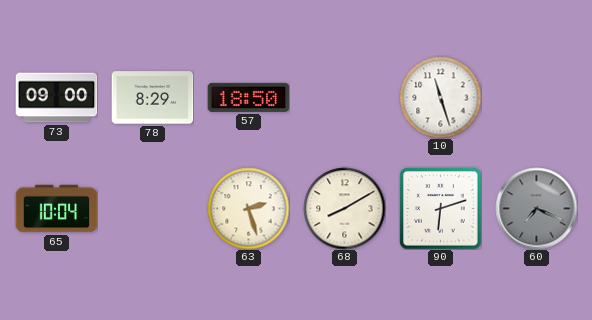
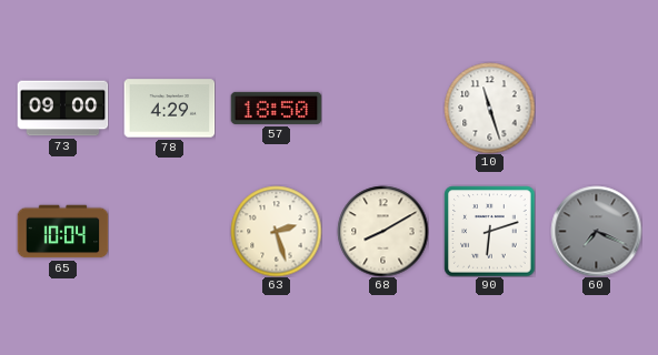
78: 8:29 -> 4:29
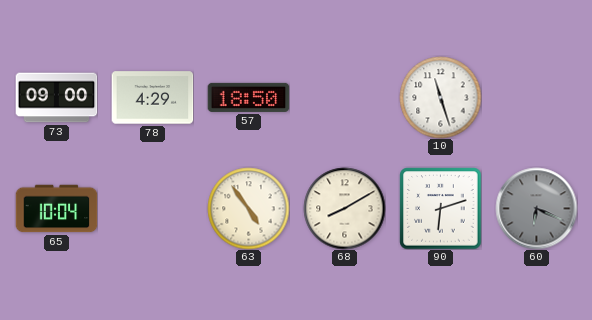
63: 2:27 -> 4:54
60: 7:19 -> 6:19
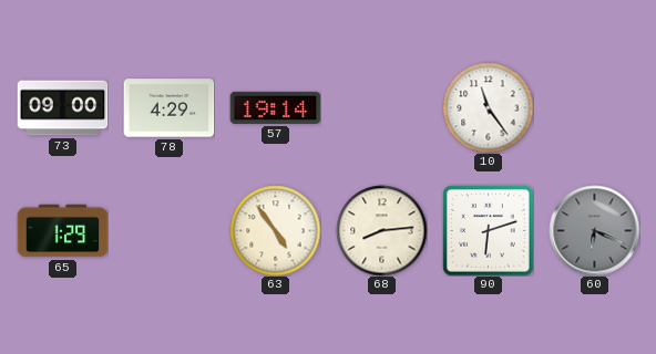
57: 18:50 -> 19:14
10: 11:27 -> 11:24
65: 10:04 -> 1:29
68: 8:10 -> 8:14
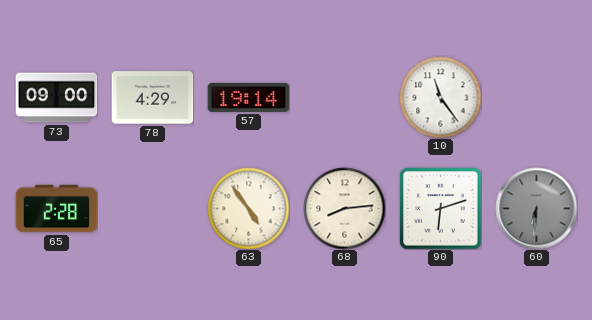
65: 1:29 -> 2:28
60: 6:19 -> 6:31
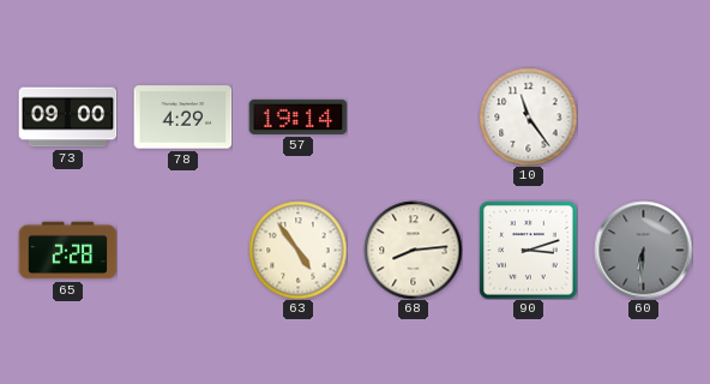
90: 6:12 -> 3:12
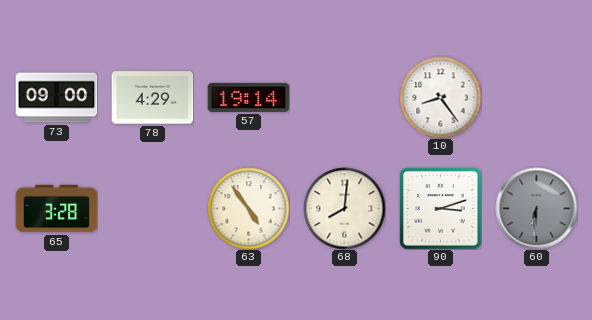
10: 11:24 -> 8:24
65: 2:28 -> 3:28
68: 8:14 -> 8:01
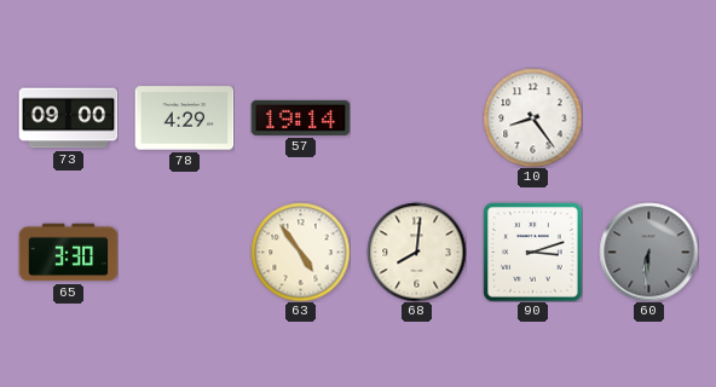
65: 3:28 -> 3:30
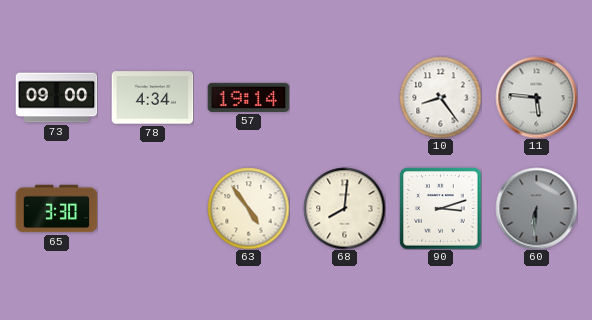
78: 4:29 -> 4:34
11: none -> 5:46
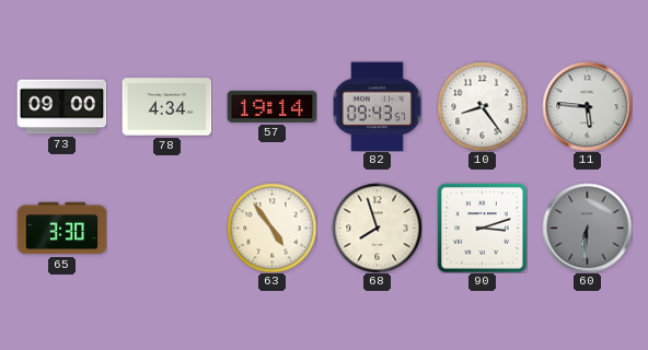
82: none -> 09:43
68: 8:01 -> 7:57
